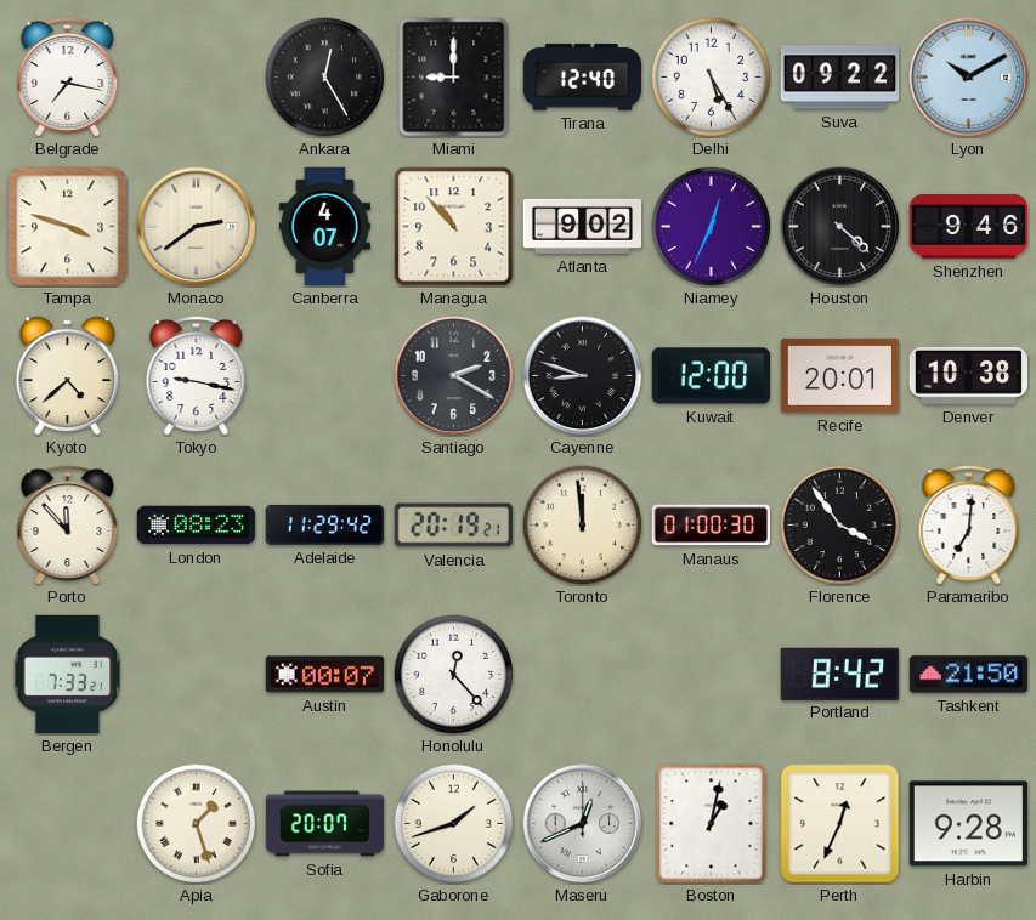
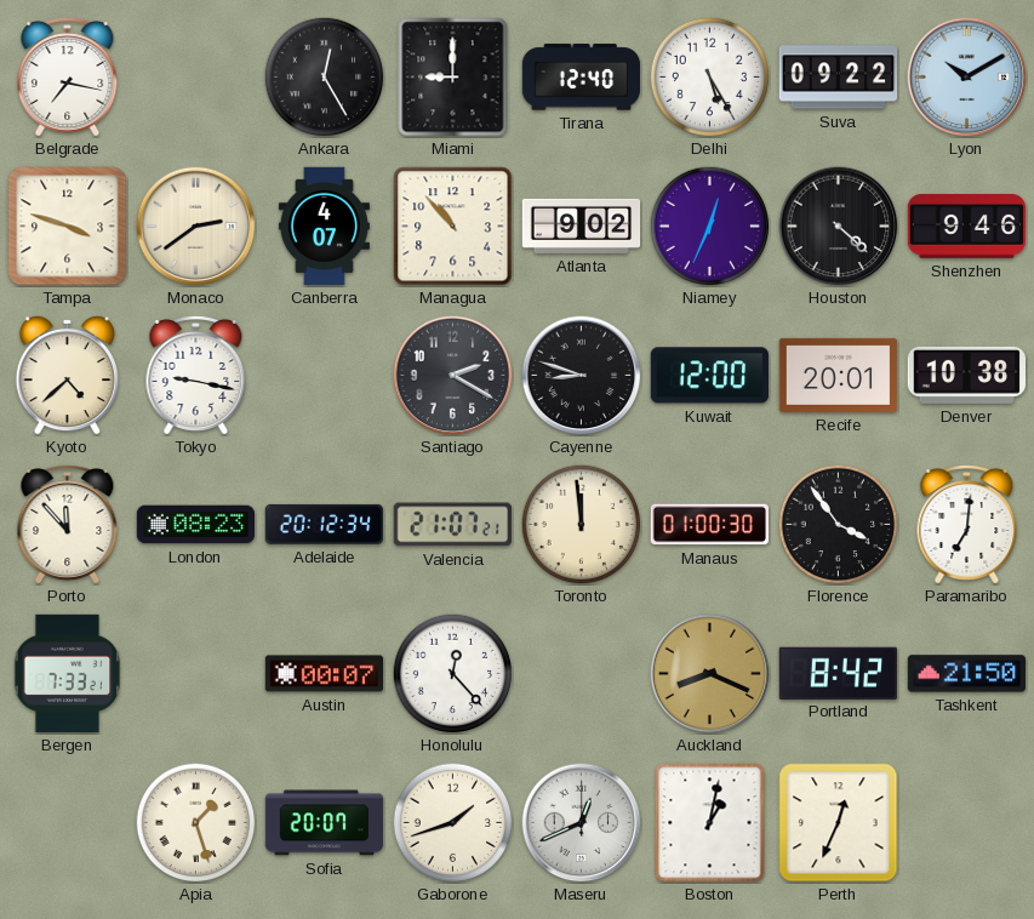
Adelaide: 11:29 -> 20:12
Valencia: 20:19 -> 21:07
Auckland: none -> 8:19
Harbin: 9:28 -> none
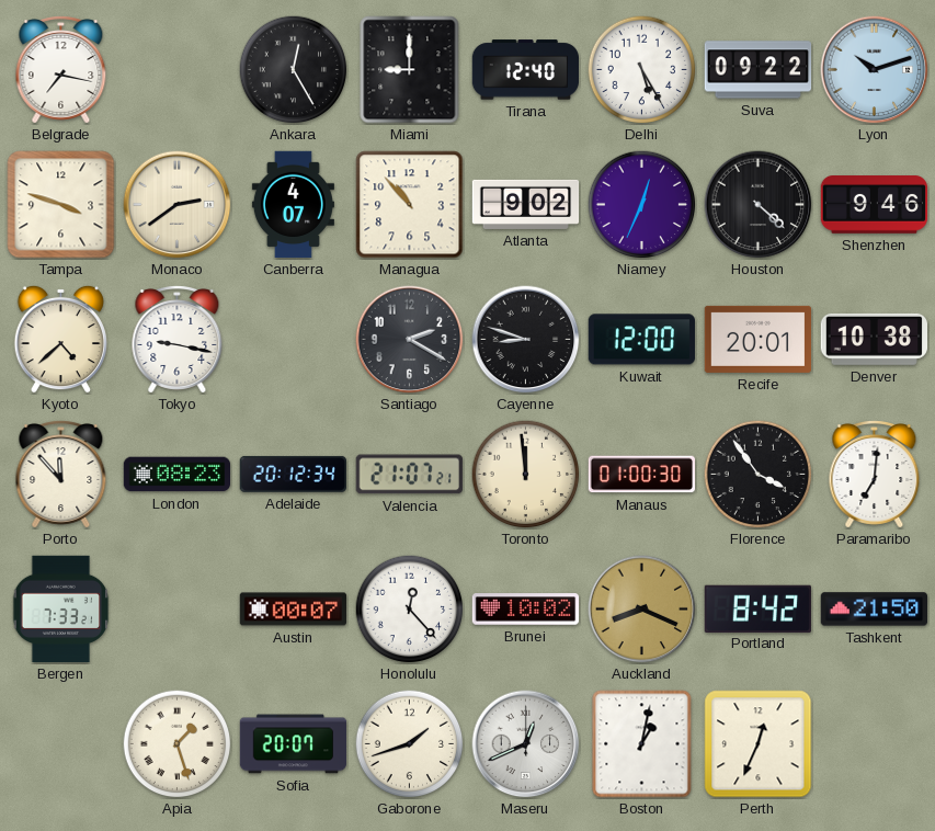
Lyon: 10:10 -> 10:12
Brunei: none -> 10:02
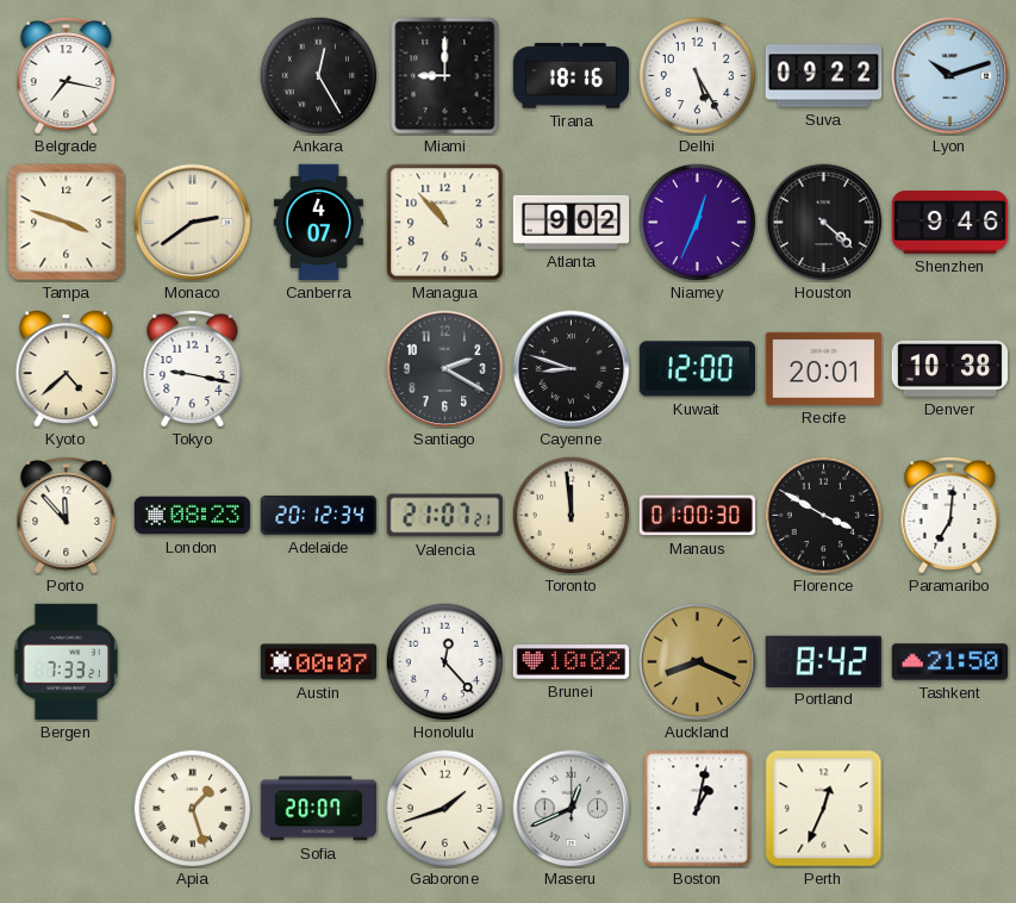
Tirana: 12:40 -> 18:16
Florence: 3:54 -> 3:50
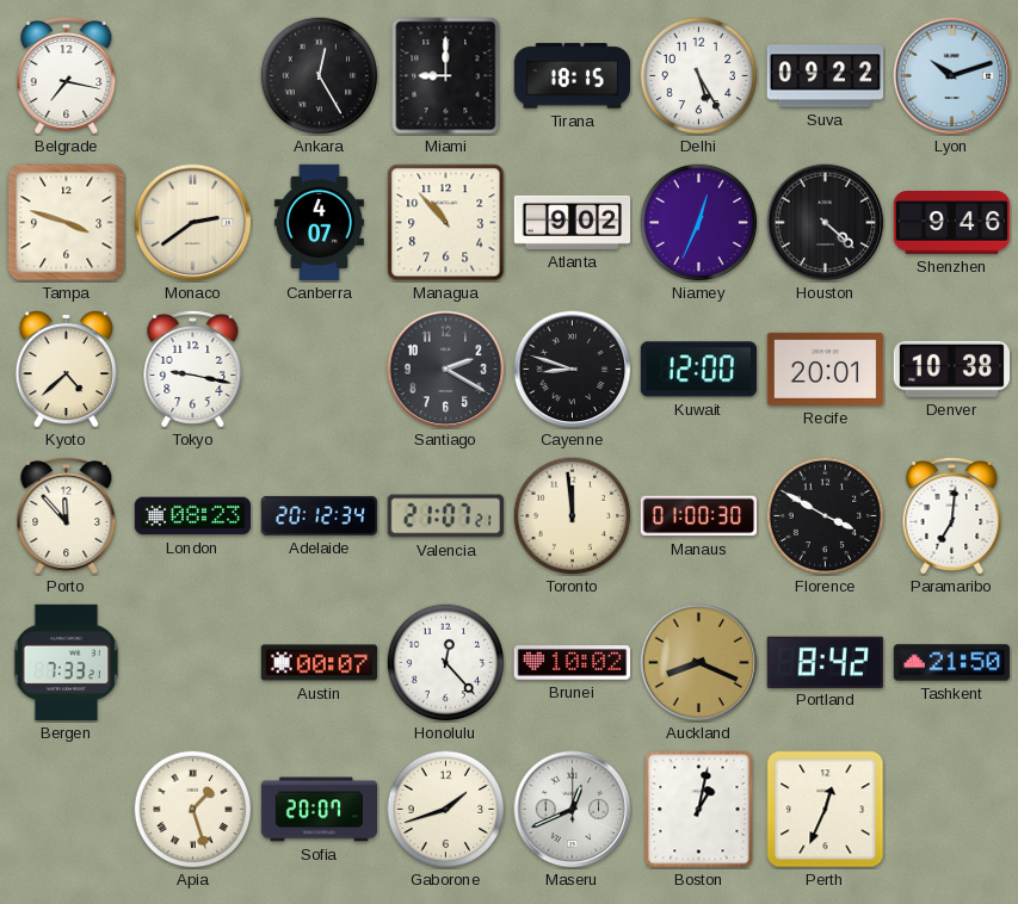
Tirana: 18:16 -> 18:15
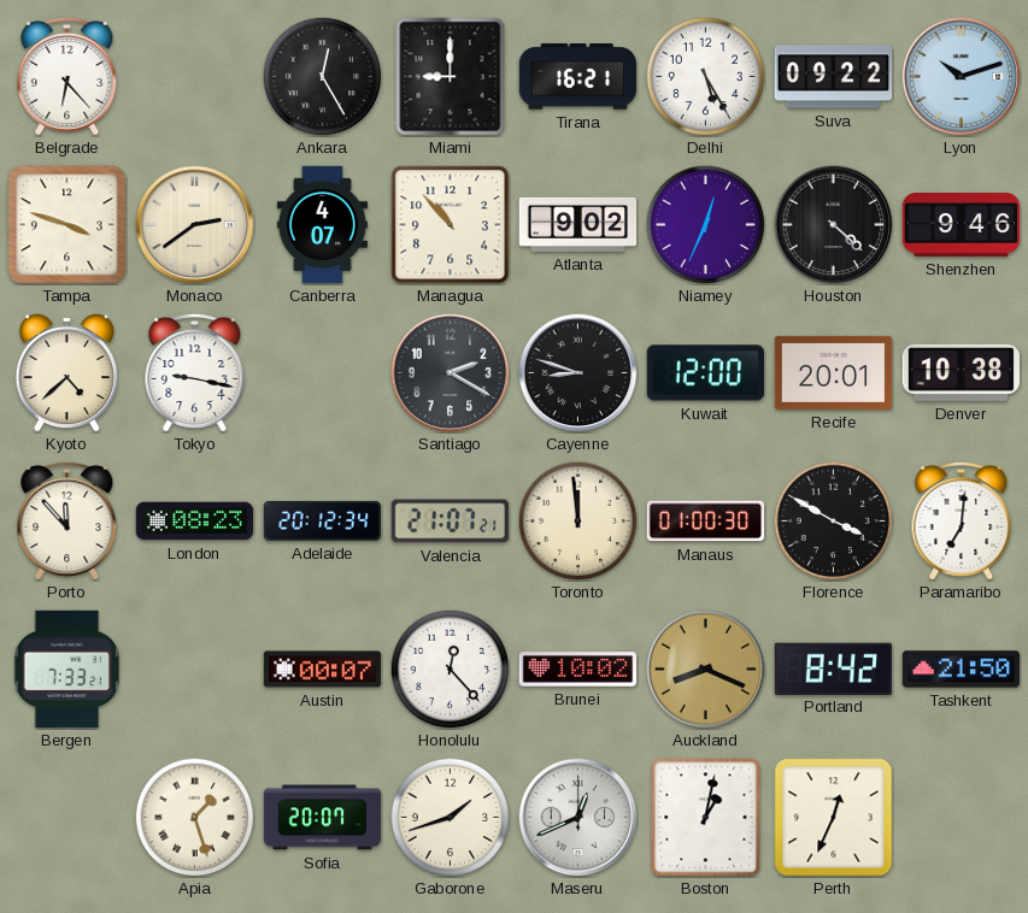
Belgrade: 7:17 -> 6:23
Tirana: 18:15 -> 16:21
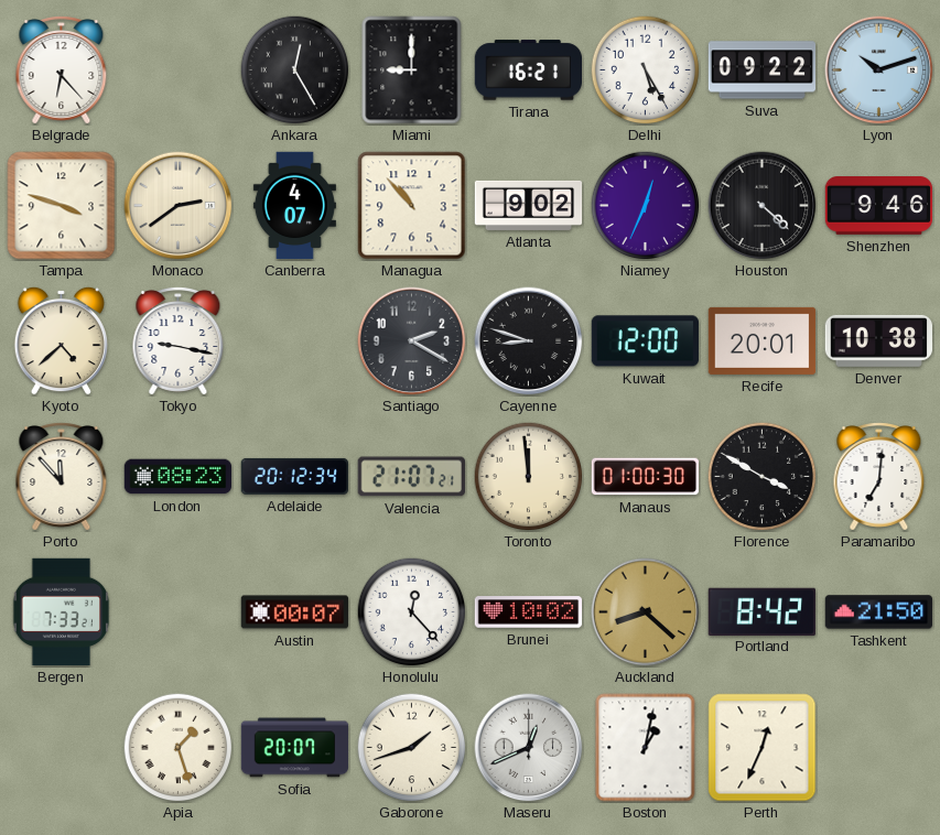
Auckland: 8:19 -> 8:22
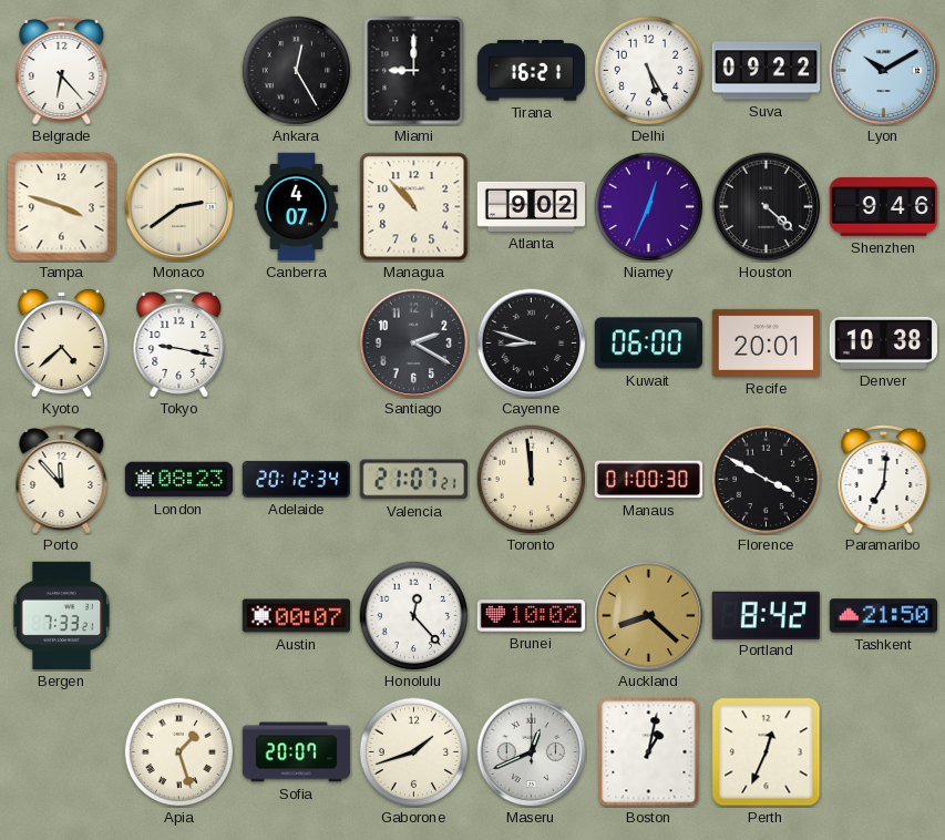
Lyon: 10:12 -> 10:10
Kuwait: 12:00 -> 06:00
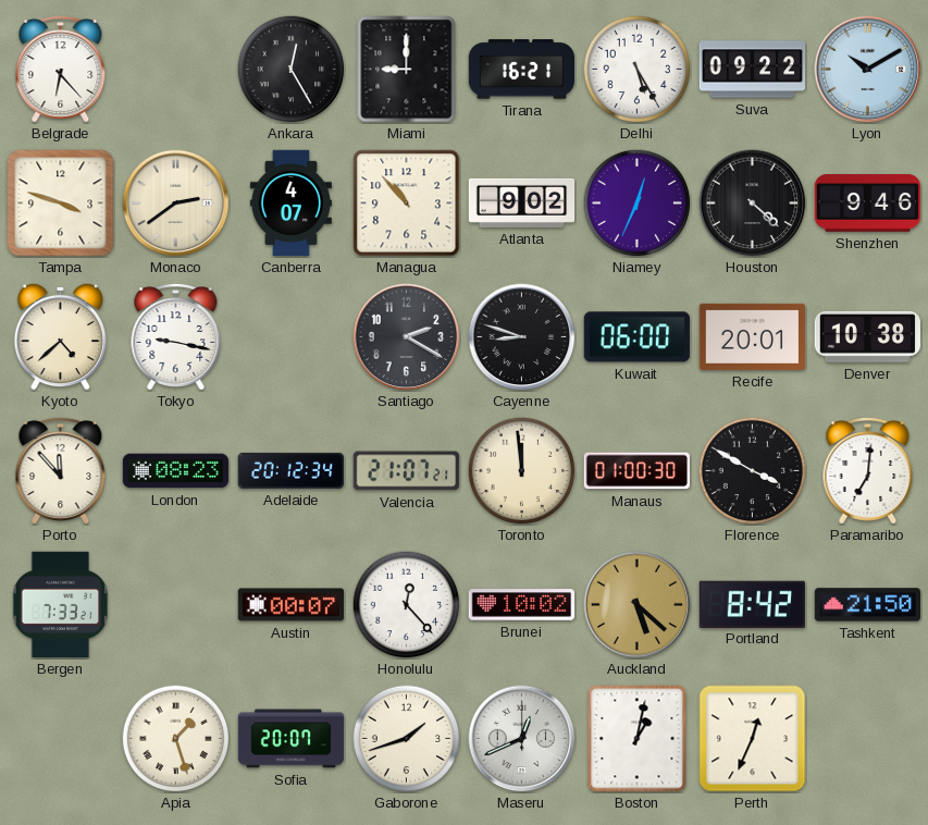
Auckland: 8:22 -> 5:22
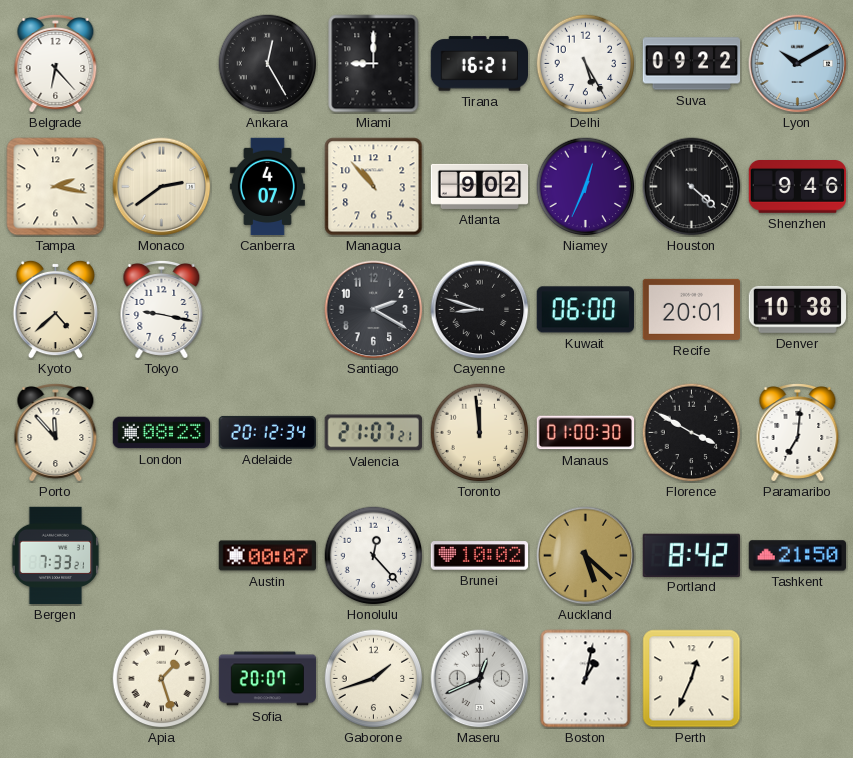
Tampa: 3:48 -> 2:17
